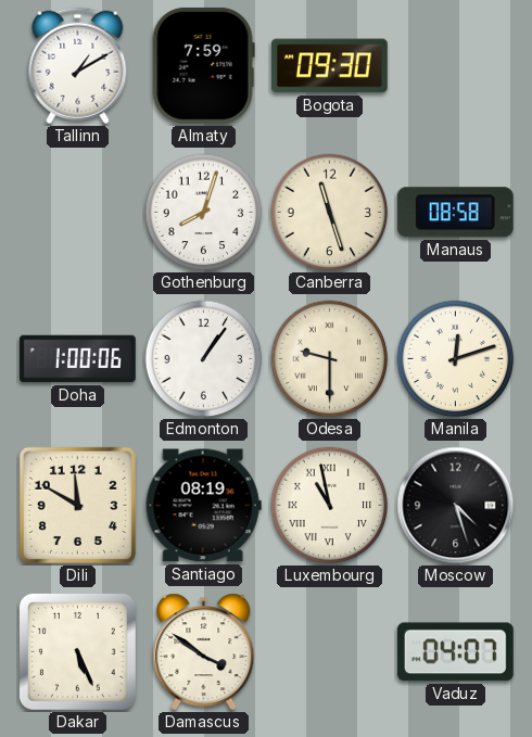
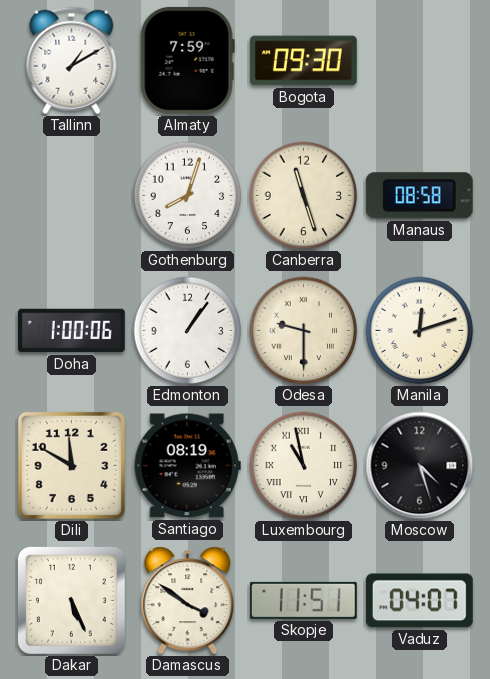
Skopje: none -> 11:51
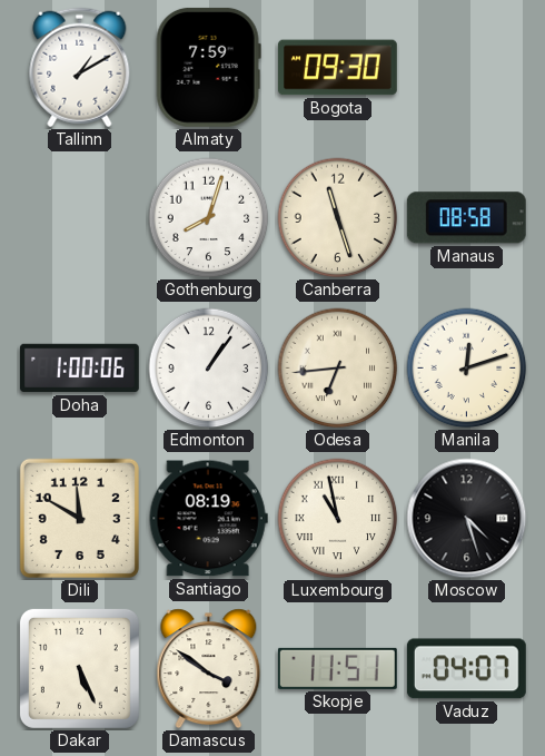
Odesa: 9:30 -> 6:44
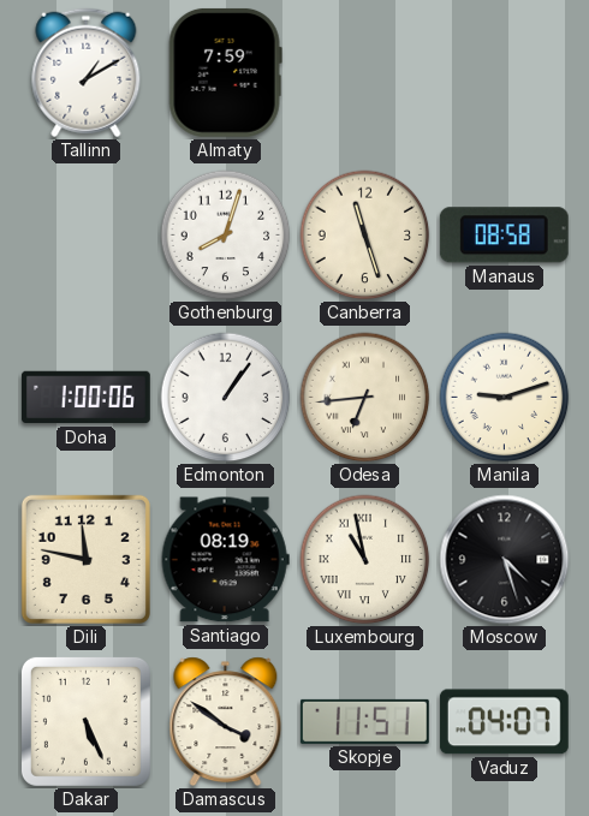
Bogota: 09:30 -> none
Manila: 12:12 -> 9:12
Dili: 11:50 -> 11:47
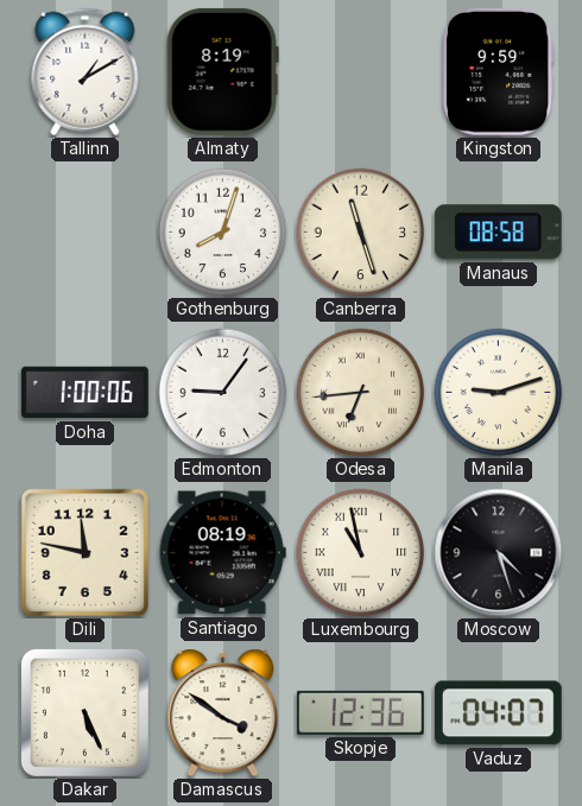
Almaty: 7:59 -> 8:19
Kingston: none -> 9:59
Edmonton: 1:06 -> 9:06
Skopje: 11:51 -> 12:36
